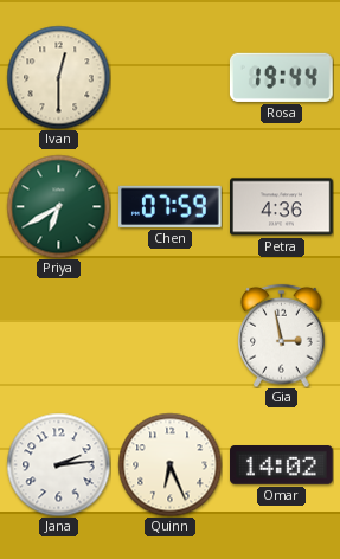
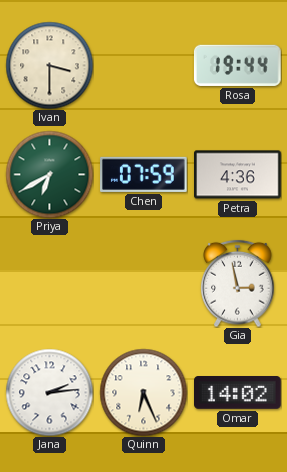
Ivan: 12:30 -> 3:30
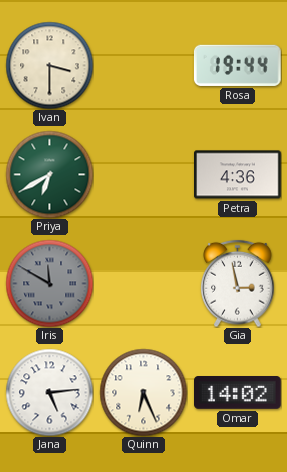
Chen: 07:59 -> none
Iris: none -> 11:50
Jana: 2:14 -> 5:14
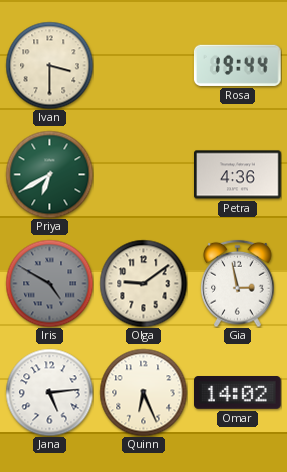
Iris: 11:50 -> 4:50
Olga: none -> 9:09
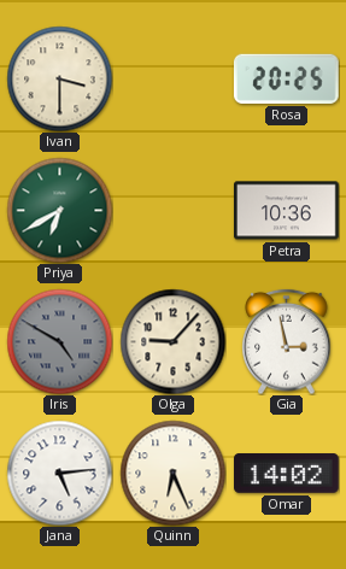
Rosa: 19:44 -> 20:25
Petra: 4:36 -> 10:36
Olga: 9:09 -> 9:07
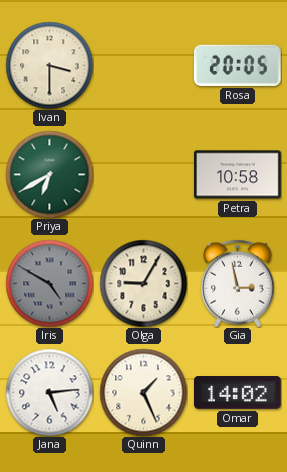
Rosa: 20:25 -> 20:05
Petra: 10:36 -> 10:58
Olga: 9:07 -> 9:05
Quinn: 6:26 -> 1:26
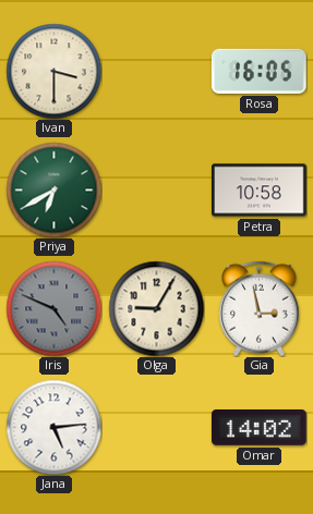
Rosa: 20:05 -> 16:05
Iris: 4:50 -> 4:49
Quinn: 1:26 -> none
